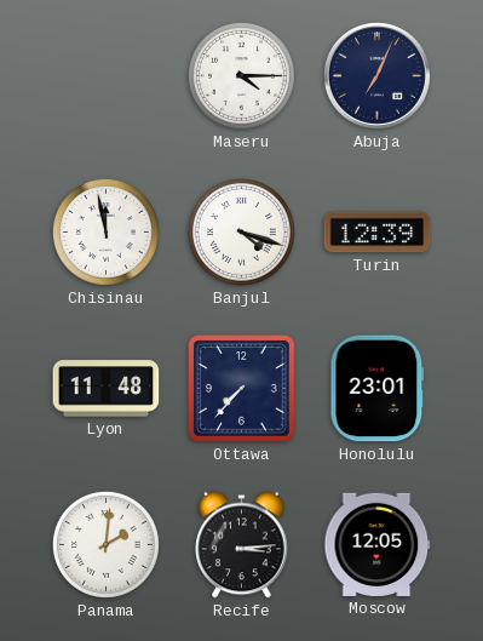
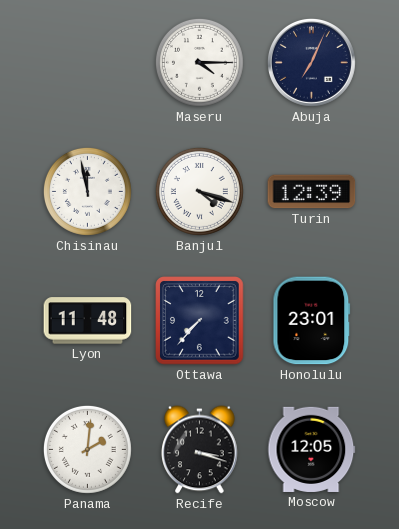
Recife: 3:14 -> 3:18
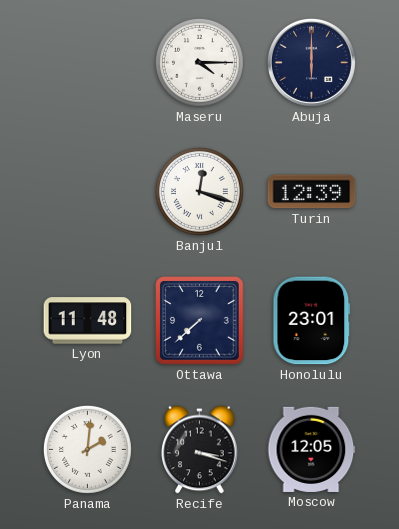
Abuja: 7:04 -> 6:00
Chisinau: 11:58 -> none
Banjul: 4:18 -> 12:18
Ottawa: 7:37 -> 7:38
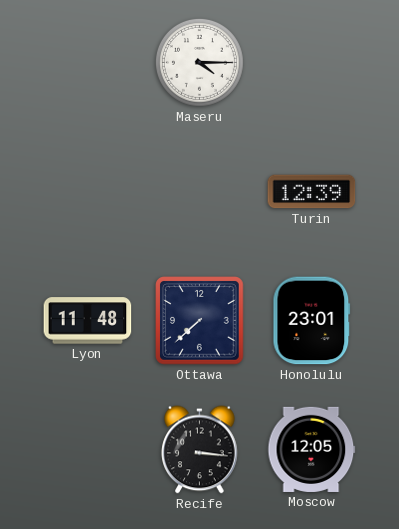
Abuja: 6:00 -> none
Banjul: 12:18 -> none
Panama: 2:01 -> none
Recife: 3:18 -> 3:16
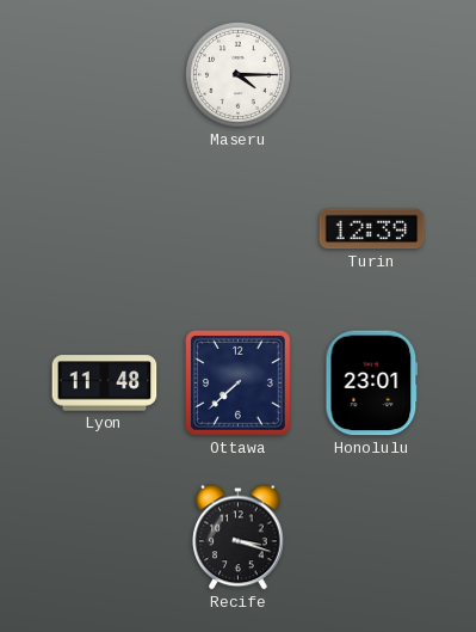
Recife: 3:16 -> 3:18
Moscow: 12:05 -> none
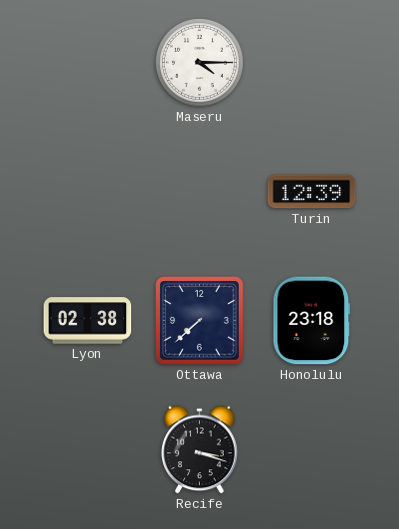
Lyon: 11:48 -> 02:38
Honolulu: 23:01 -> 23:18
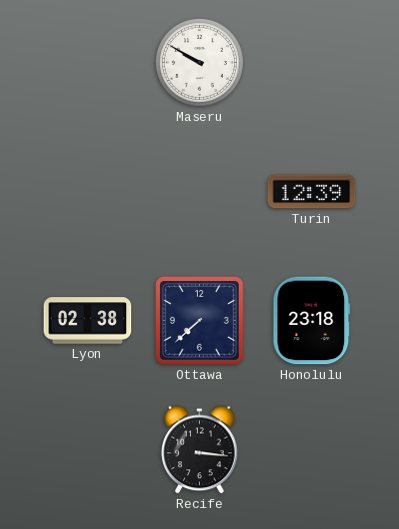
Maseru: 4:15 -> 9:50
Recife: 3:18 -> 3:16
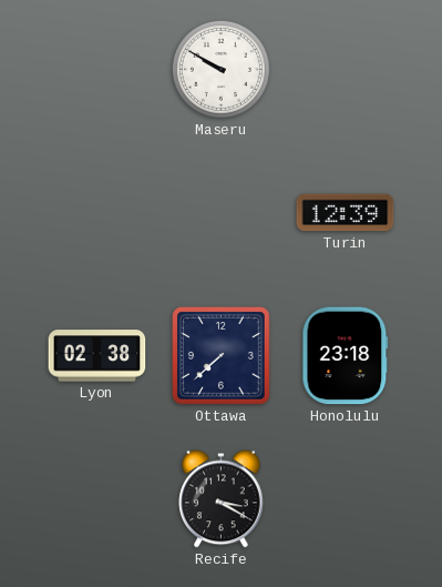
Recife: 3:16 -> 3:20
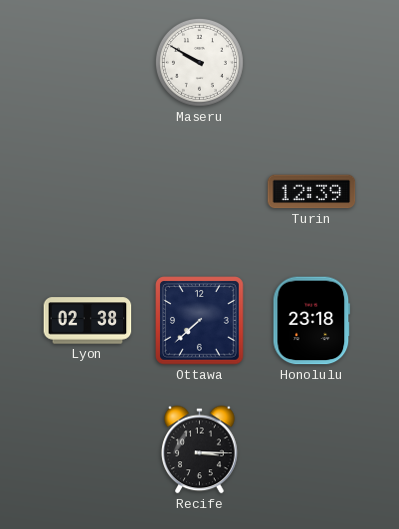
Recife: 3:20 -> 3:15
